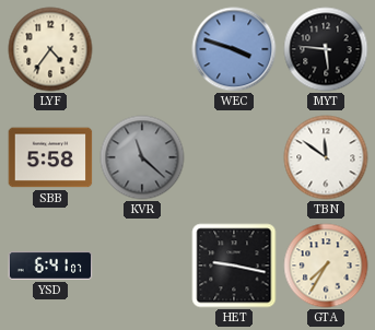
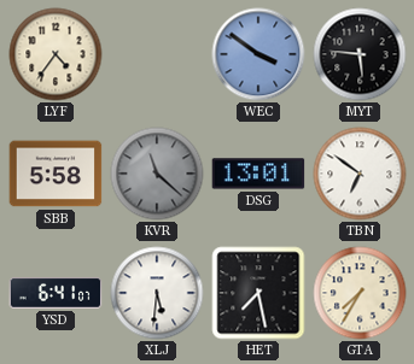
WEC: 3:48 -> 3:51
DSG: none -> 13:01
TBN: 11:51 -> 6:51
XLJ: none -> 5:31
HET: 9:17 -> 7:28
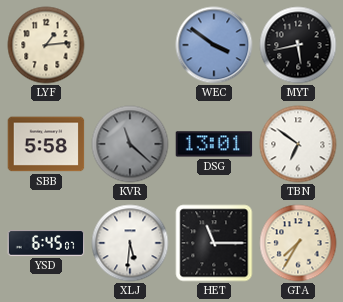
LYF: 4:36 -> 1:14
MYT: 5:46 -> 5:43
YSD: 6:41 -> 6:45
HET: 7:28 -> 11:15
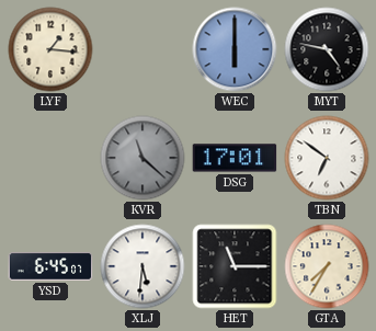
LYF: 1:14 -> 1:16
WEC: 3:51 -> 6:00
MYT: 5:43 -> 4:47
SBB: 5:58 -> none
DSG: 13:01 -> 17:01
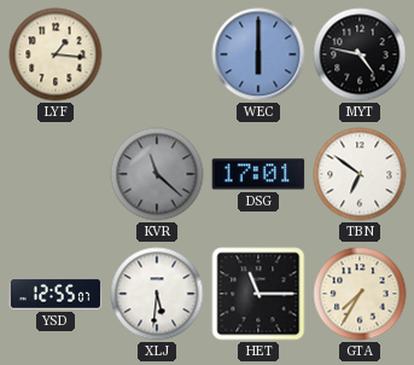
YSD: 6:45 -> 12:55
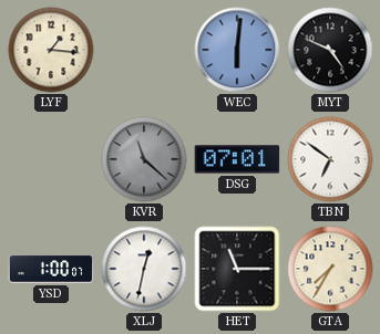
WEC: 6:00 -> 6:01
MYT: 4:47 -> 4:49
DSG: 17:01 -> 07:01
YSD: 12:55 -> 1:00
XLJ: 5:31 -> 12:32
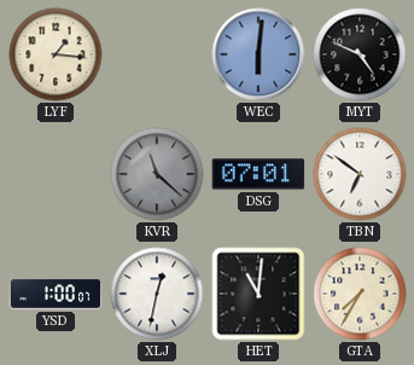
HET: 11:15 -> 11:01
